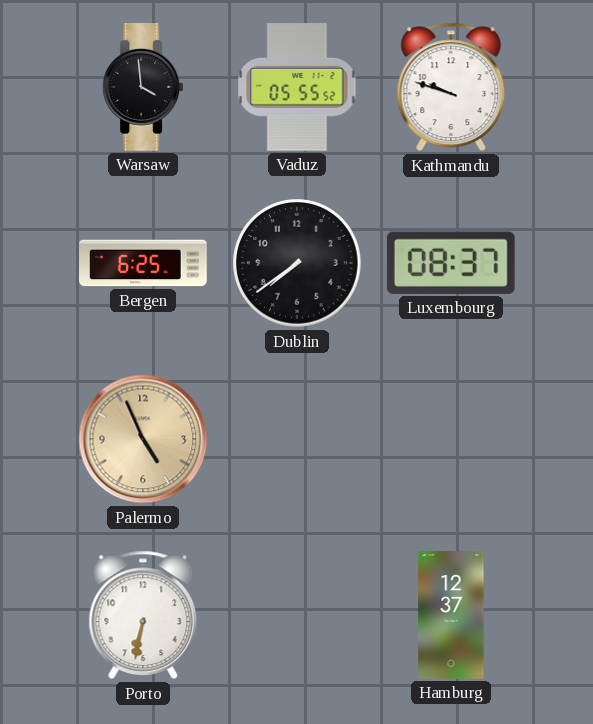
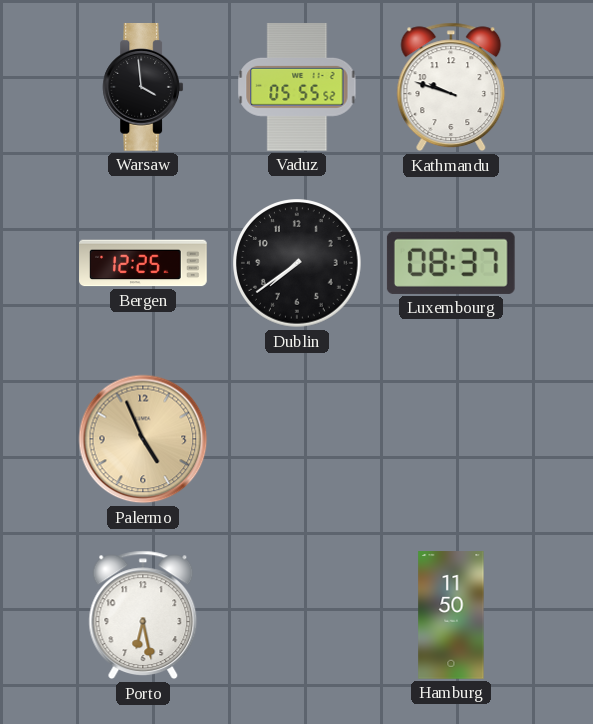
Bergen: 6:25 -> 12:25
Porto: 6:32 -> 6:28
Hamburg: 12:37 -> 11:50
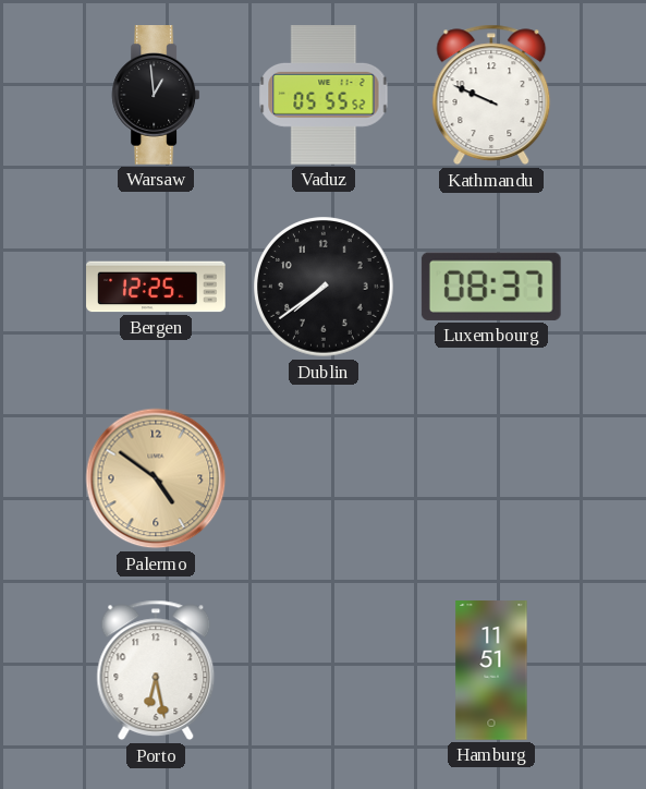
Warsaw: 3:59 -> 12:59
Kathmandu: 9:48 -> 9:49
Palermo: 4:56 -> 4:51
Hamburg: 11:50 -> 11:51
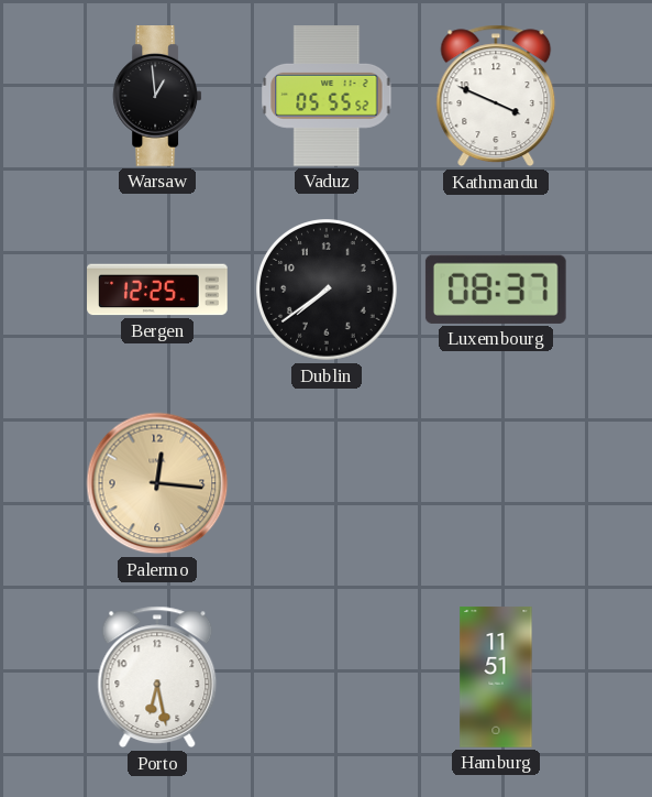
Kathmandu: 9:49 -> 3:49
Palermo: 4:51 -> 12:16
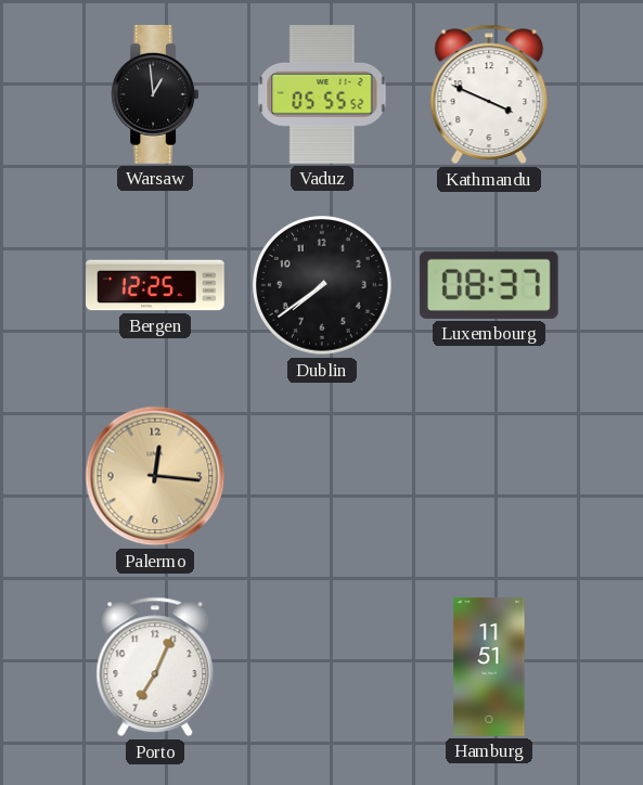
Porto: 6:28 -> 7:04
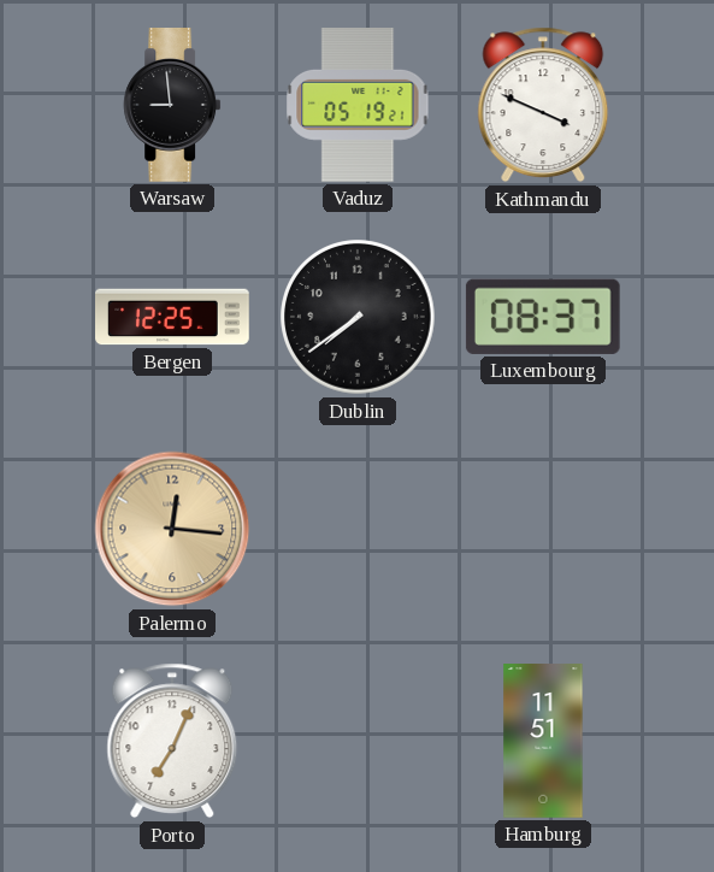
Warsaw: 12:59 -> 8:59
Vaduz: 05:55 -> 05:19
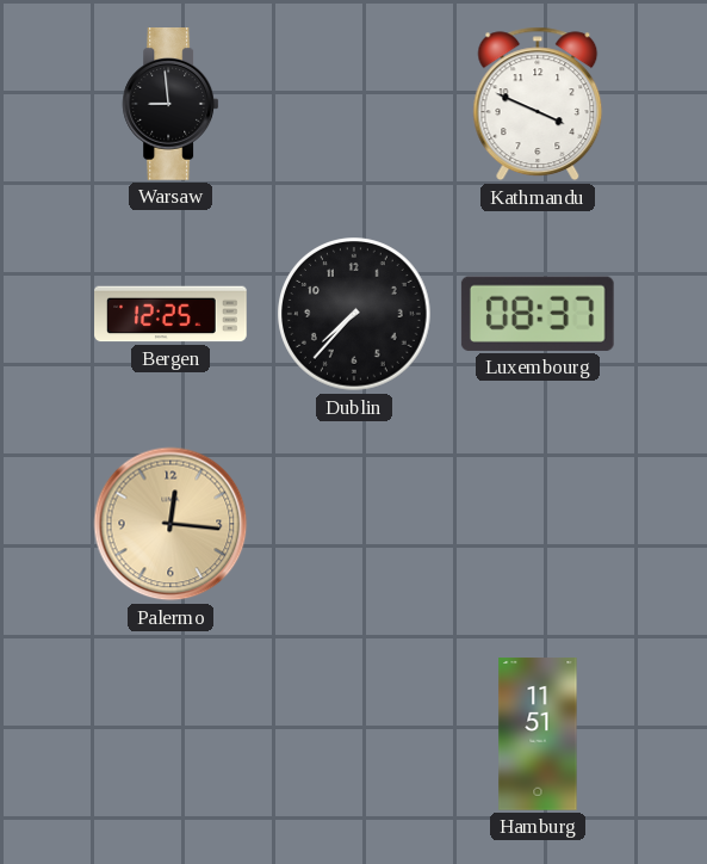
Vaduz: 05:19 -> none
Dublin: 7:39 -> 7:37
Porto: 7:04 -> none
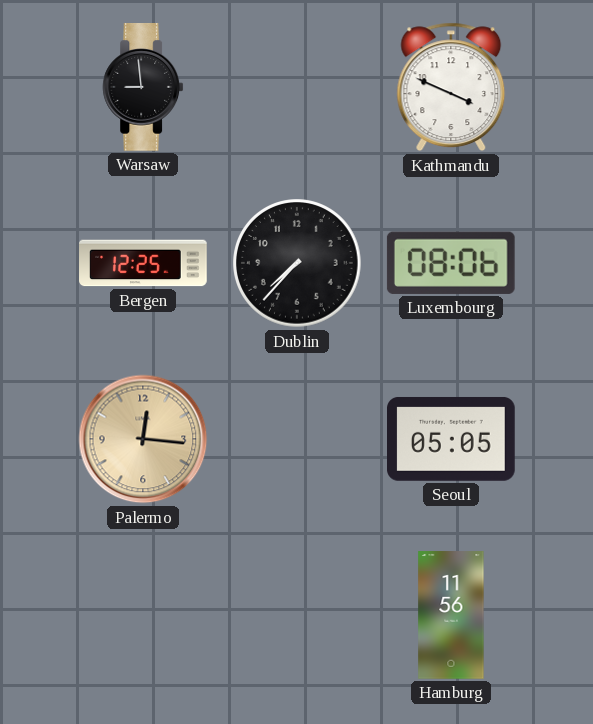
Luxembourg: 08:37 -> 08:06
Seoul: none -> 05:05
Hamburg: 11:51 -> 11:56
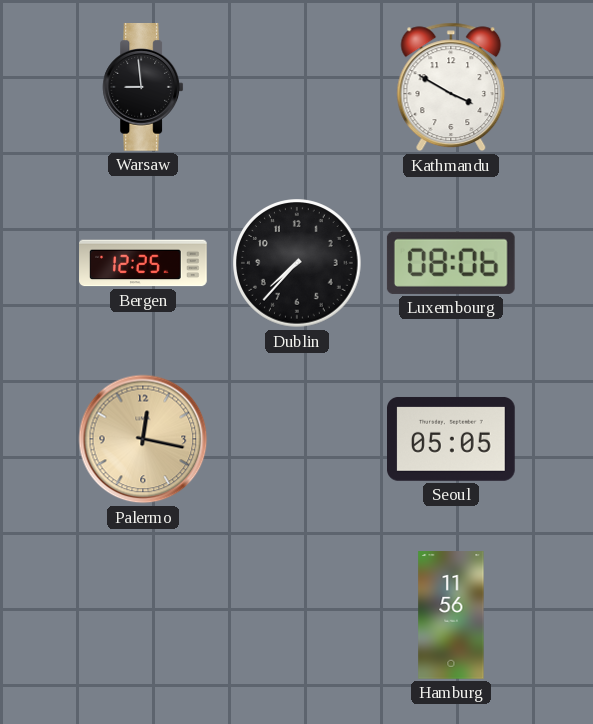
Kathmandu: 3:49 -> 3:50
Palermo: 12:16 -> 12:17
